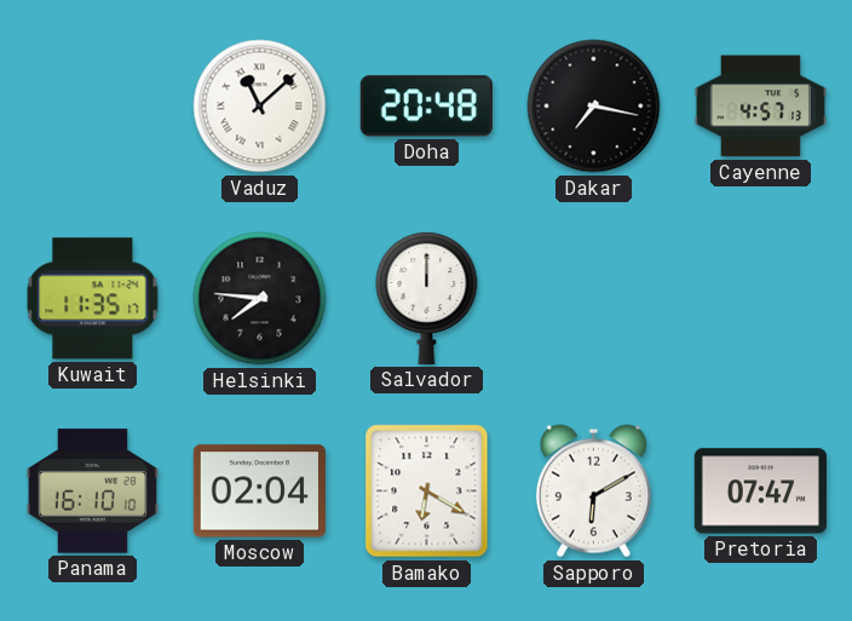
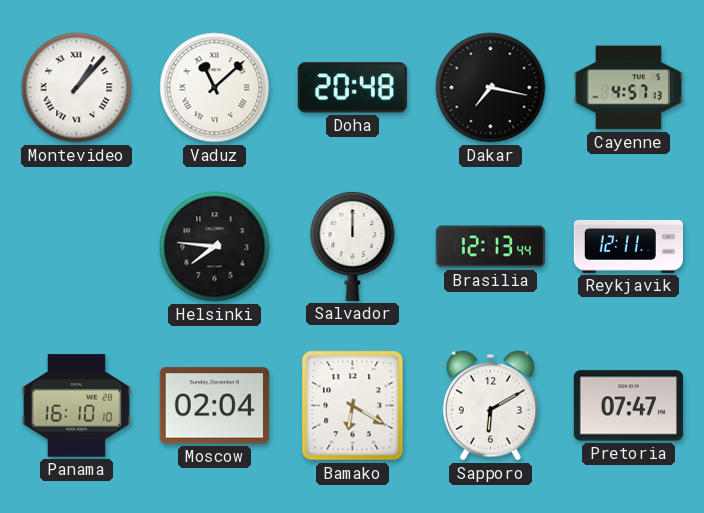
Montevideo: none -> 1:07
Kuwait: 11:35 -> none
Brasilia: none -> 12:13
Reykjavik: none -> 12:11
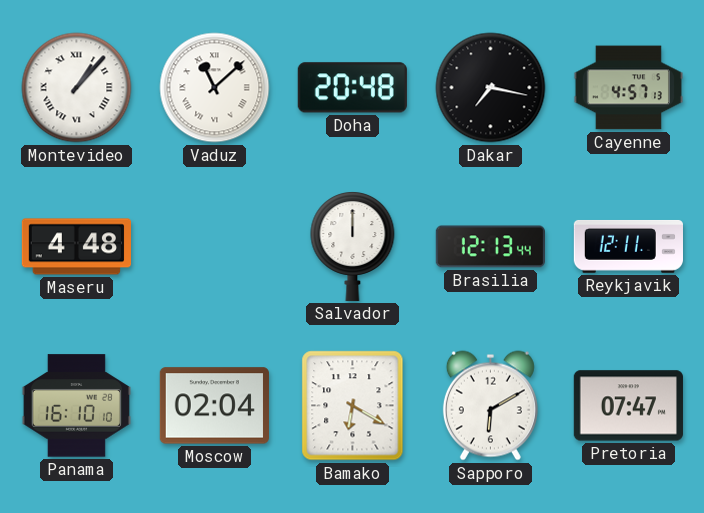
Maseru: none -> 4:48
Helsinki: 7:46 -> none
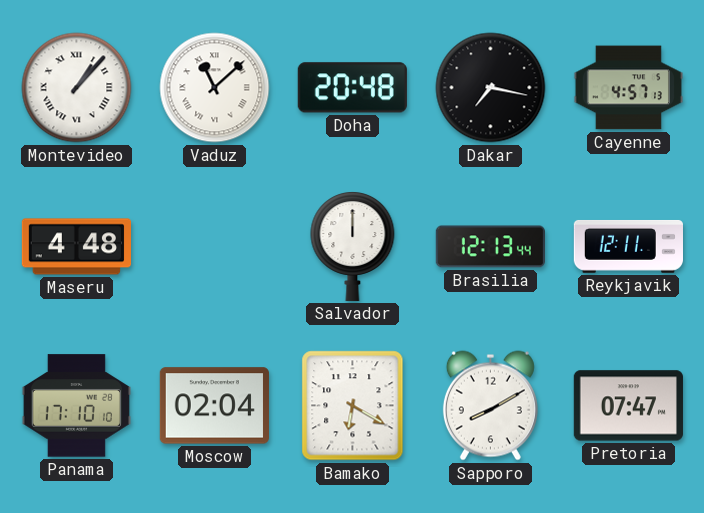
Panama: 16:10 -> 17:10
Sapporo: 6:10 -> 8:10
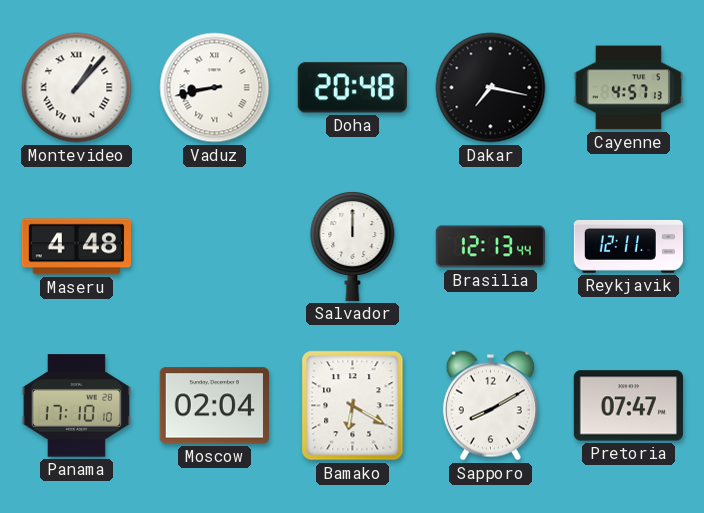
Vaduz: 11:08 -> 8:43
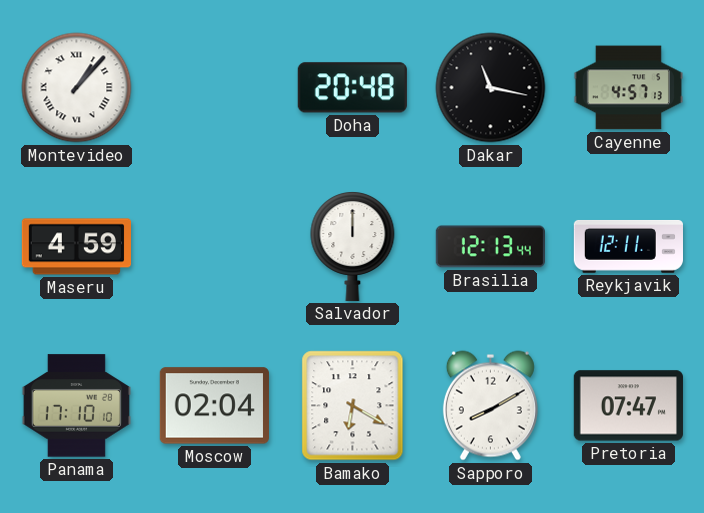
Vaduz: 8:43 -> none
Dakar: 7:17 -> 11:17
Maseru: 4:48 -> 4:59
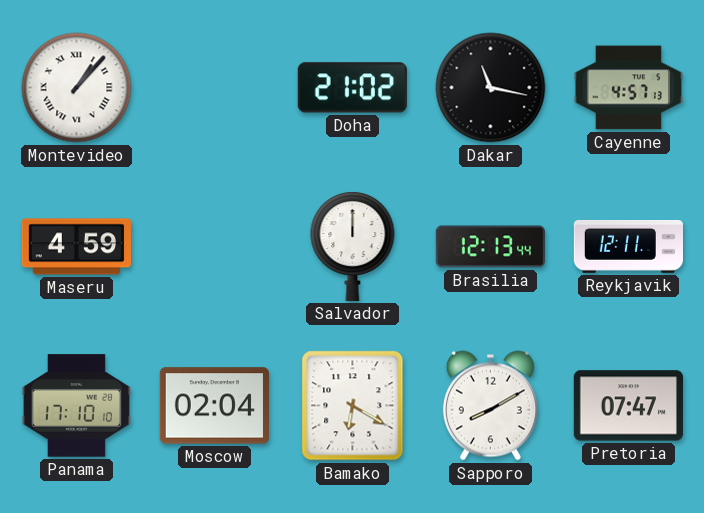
Doha: 20:48 -> 21:02
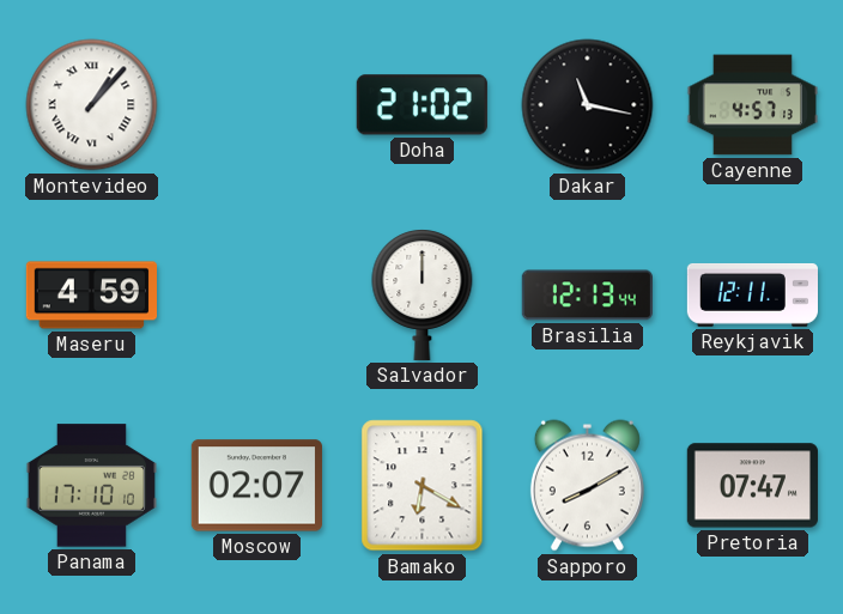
Moscow: 02:04 -> 02:07
